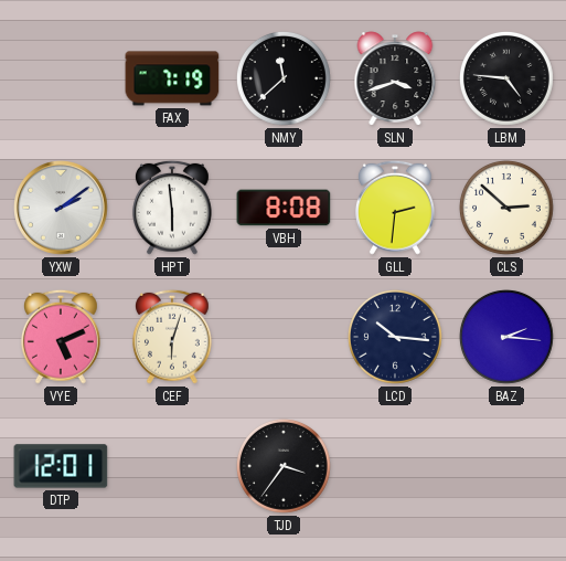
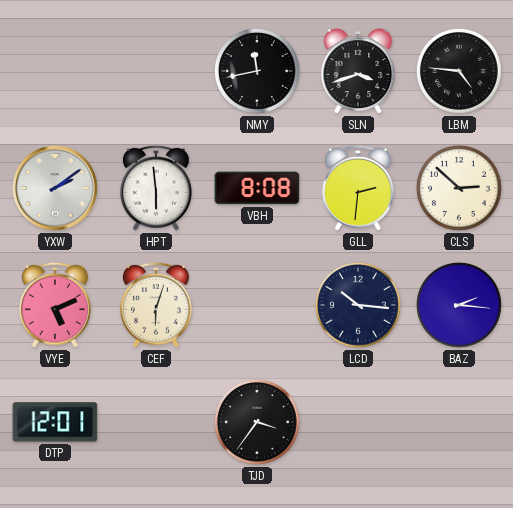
FAX: 7:19 -> none
NMY: 11:38 -> 11:43
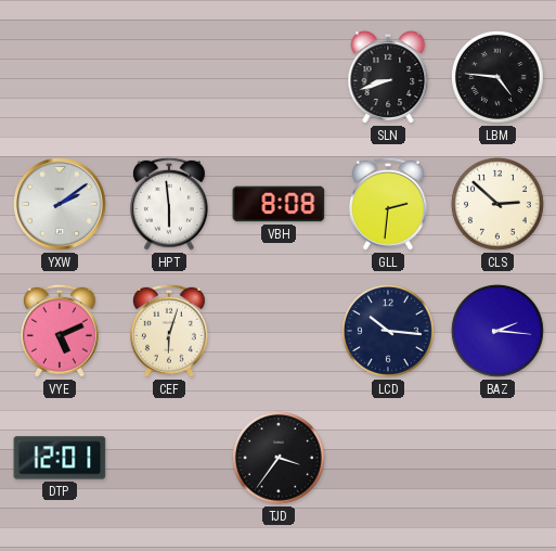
NMY: 11:43 -> none
SLN: 3:42 -> 8:42
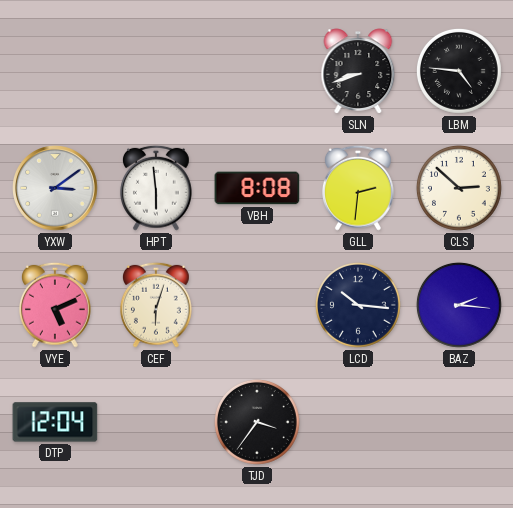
YXW: 2:09 -> 3:09
DTP: 12:01 -> 12:04
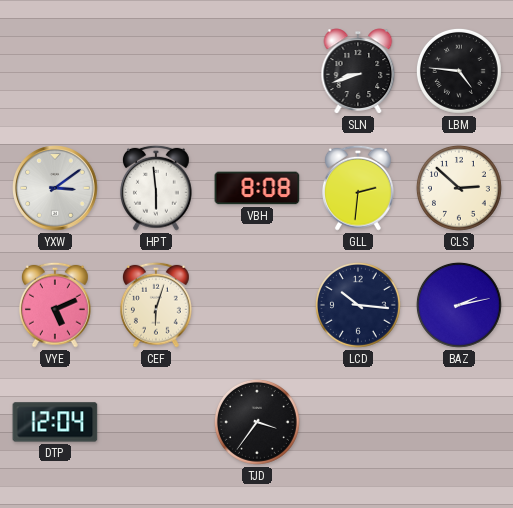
BAZ: 2:16 -> 2:13
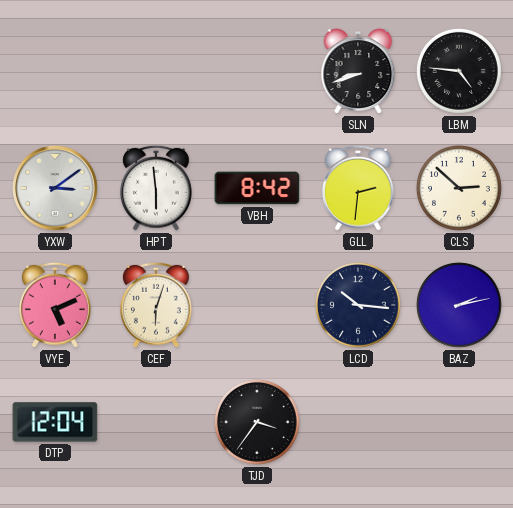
VBH: 8:08 -> 8:42
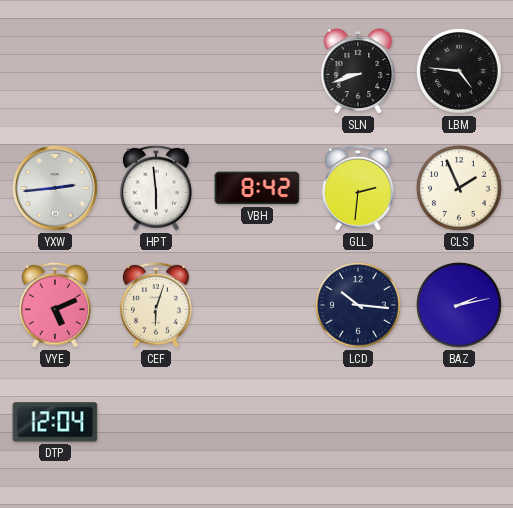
YXW: 3:09 -> 2:44
CLS: 2:52 -> 1:56
TJD: 3:36 -> none
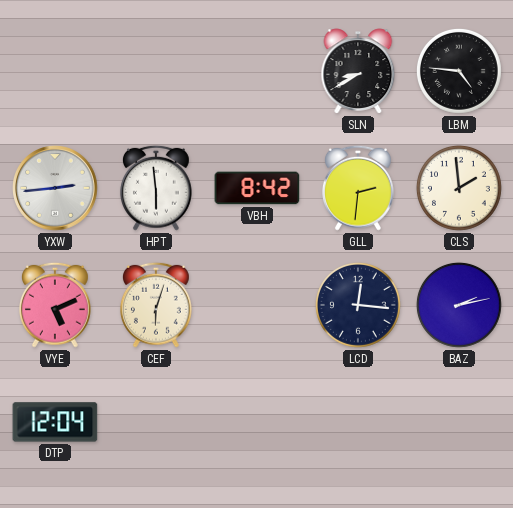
SLN: 8:42 -> 8:40
CLS: 1:56 -> 1:59
LCD: 10:16 -> 12:16
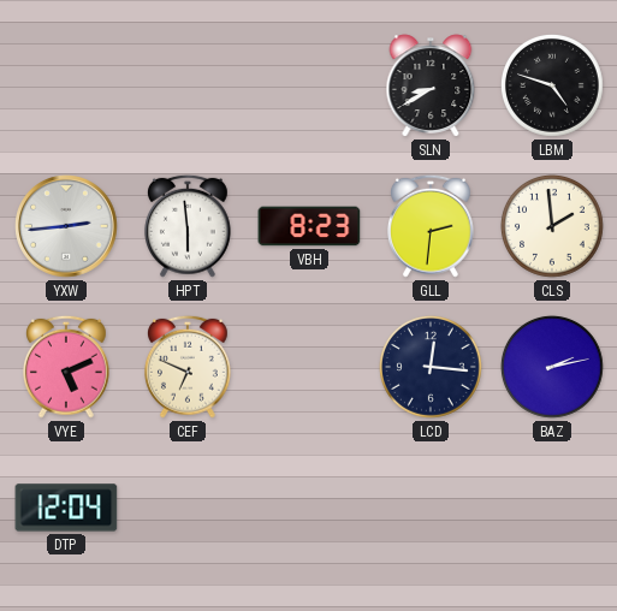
LBM: 4:46 -> 4:48
VBH: 8:42 -> 8:23
CEF: 6:03 -> 6:49
